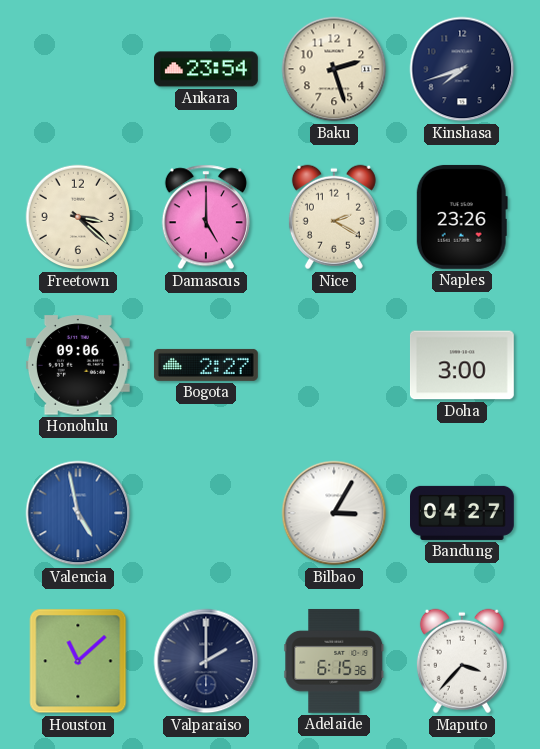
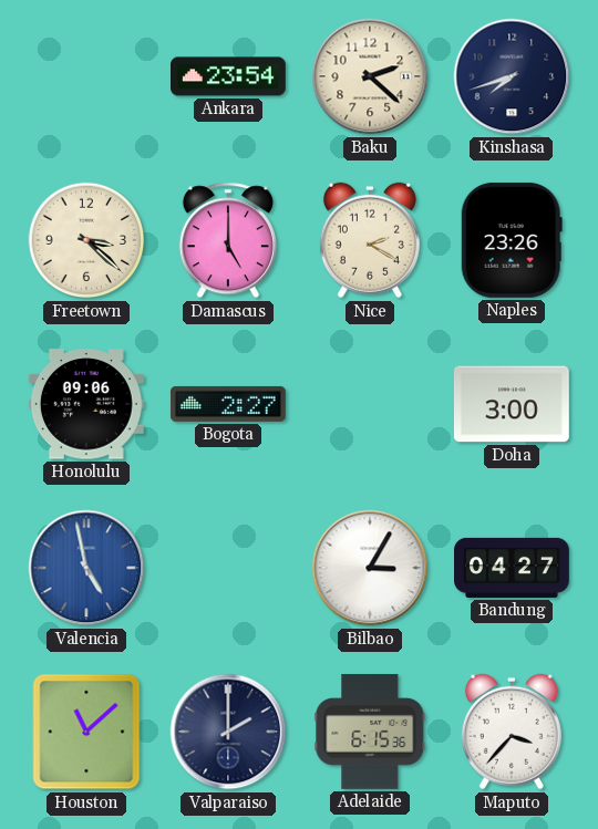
Baku: 2:27 -> 2:22
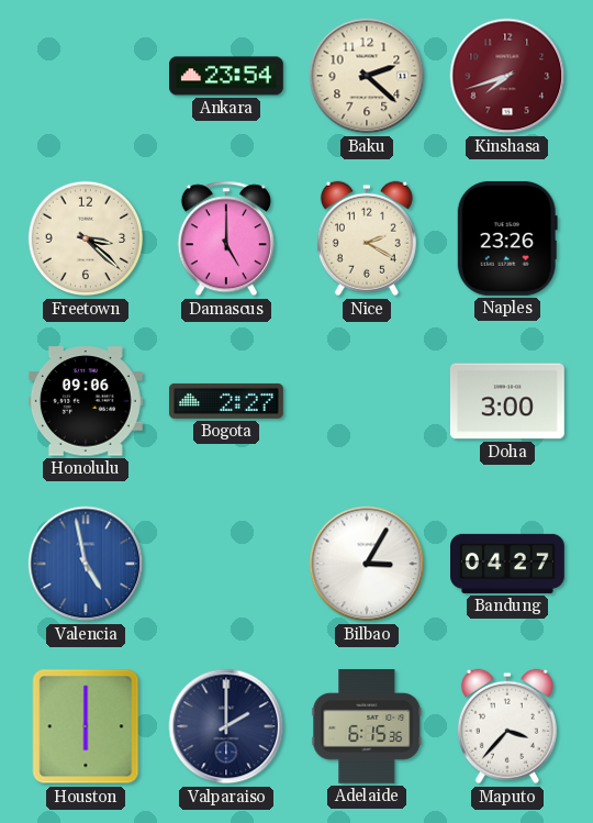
Kinshasa dial: navy -> burgundy
Houston: 11:08 -> 6:00
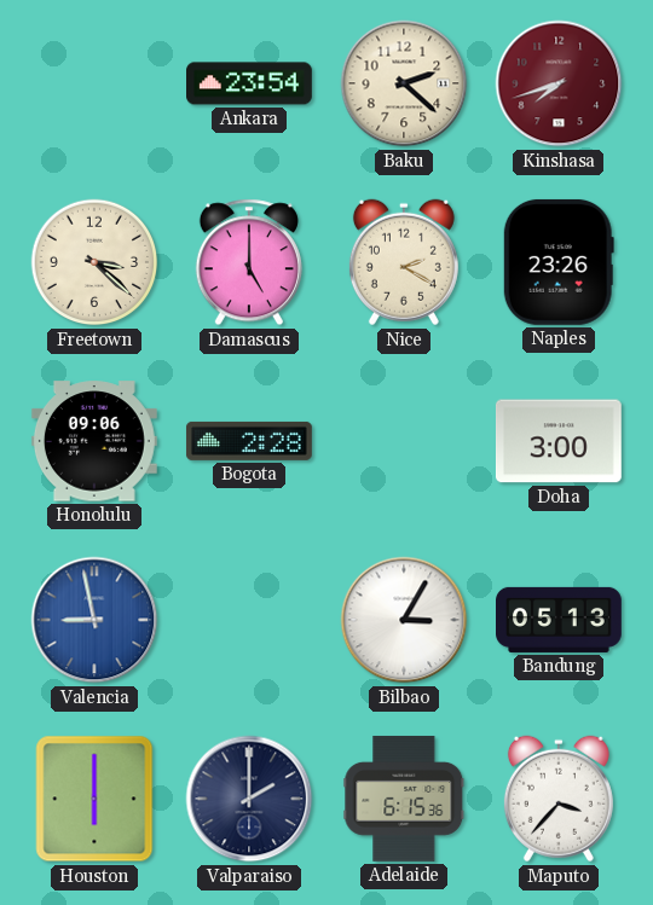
Bogota: 2:27 -> 2:28
Valencia: 4:58 -> 8:58
Bandung: 04:27 -> 05:13
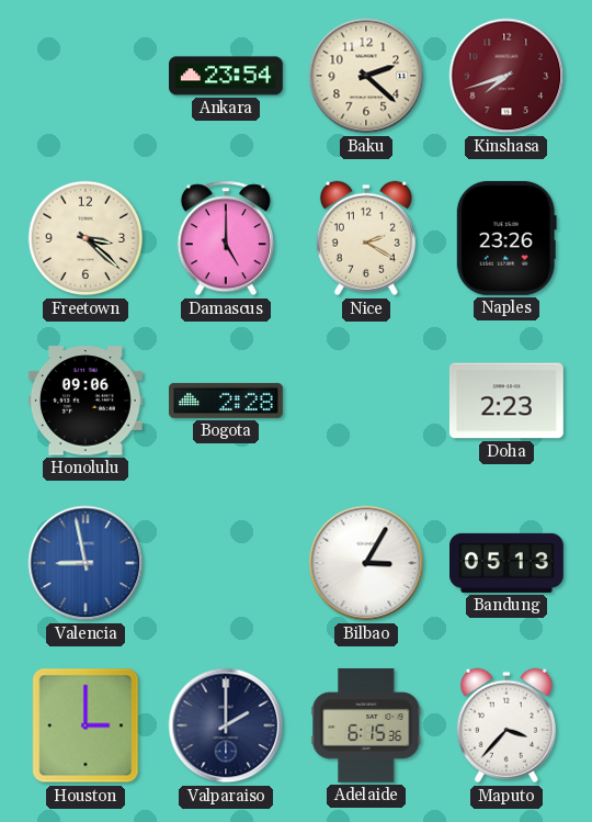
Doha: 3:00 -> 2:23
Houston: 6:00 -> 3:00
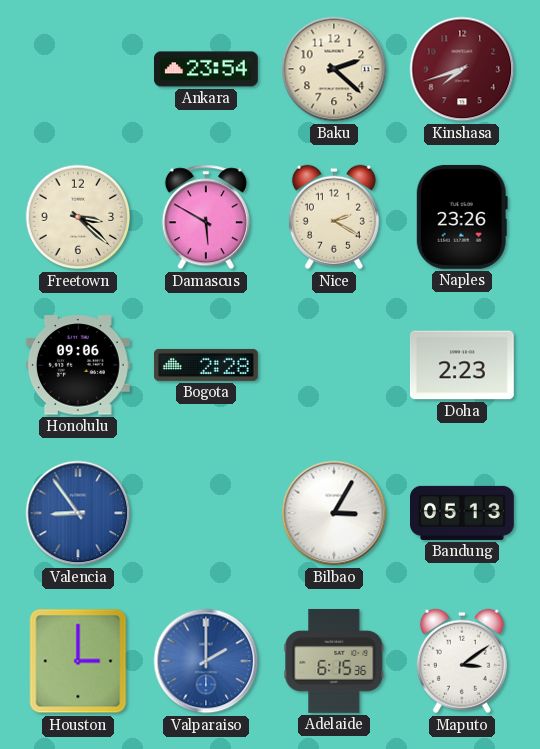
Damascus: 5:00 -> 5:50
Valencia: 8:58 -> 8:54
Valparaiso dial: navy -> blue
Maputo: 3:37 -> 3:09
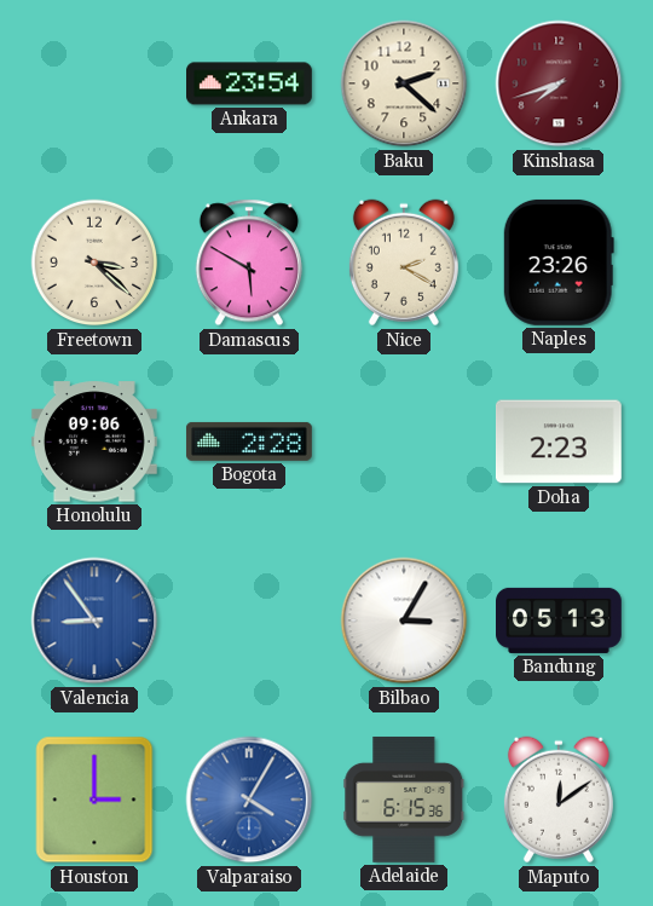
Valparaiso: 2:00 -> 4:05
Maputo: 3:09 -> 12:09
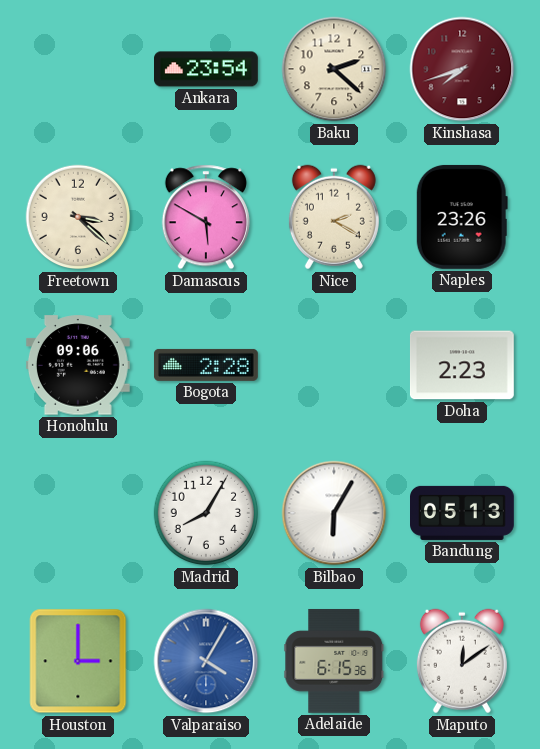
Valencia: 8:54 -> none
Madrid: none -> 8:05
Bilbao: 3:05 -> 6:05
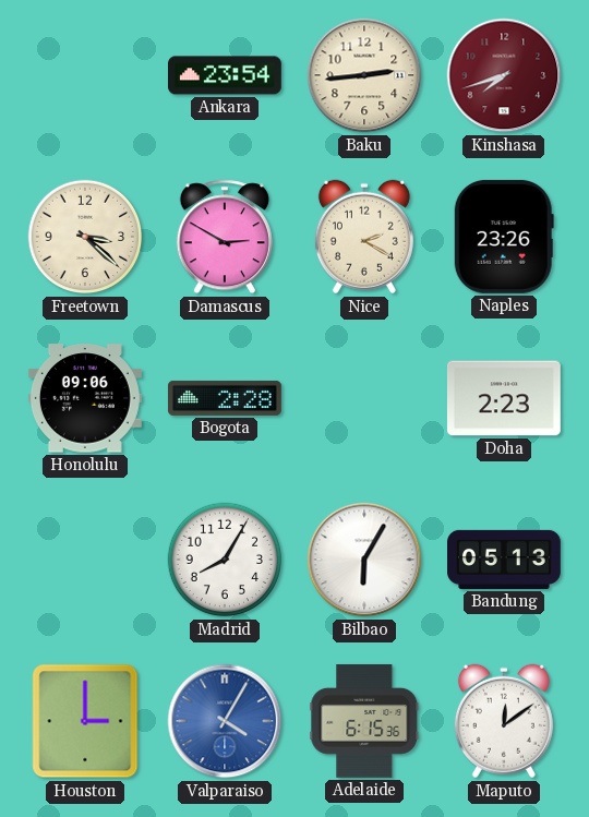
Baku: 2:22 -> 2:44
Damascus: 5:50 -> 2:50
